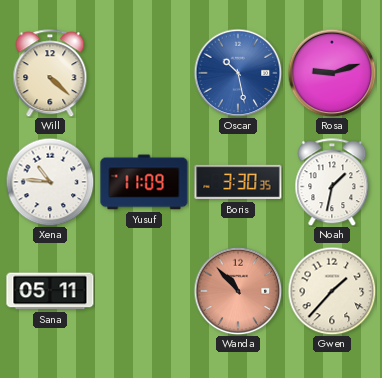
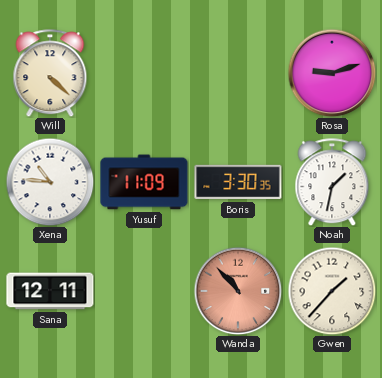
Oscar: 10:28 -> none
Sana: 05:11 -> 12:11
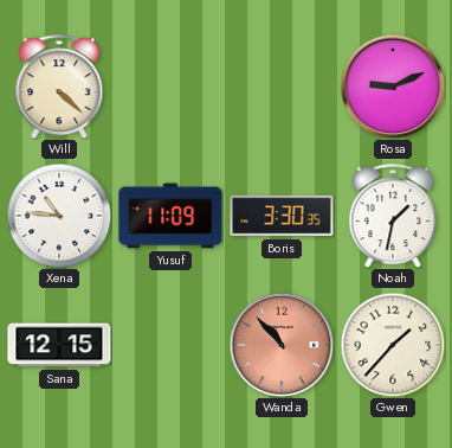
Rosa: 9:12 -> 9:11
Sana: 12:11 -> 12:15
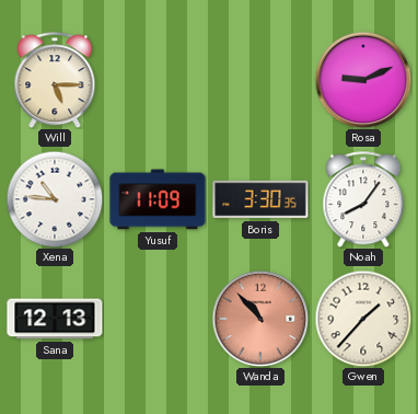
Will: 4:22 -> 5:15
Noah: 1:32 -> 8:06
Sana: 12:15 -> 12:13
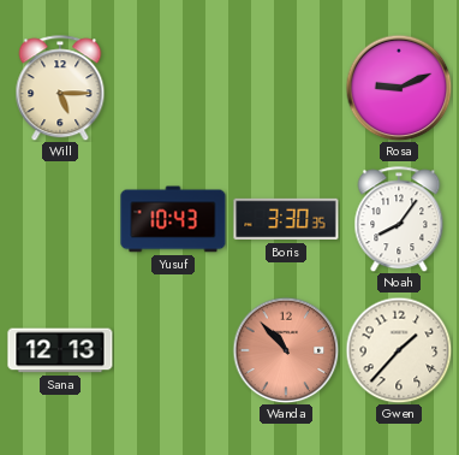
Xena: 10:46 -> none
Yusuf: 11:09 -> 10:43
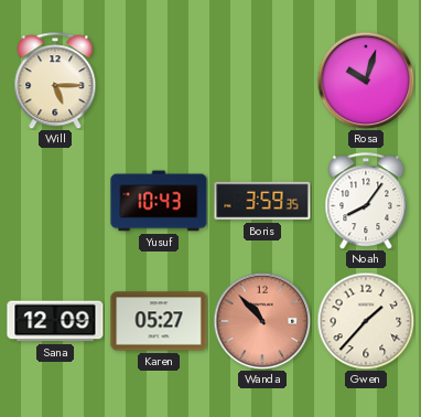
Rosa: 9:11 -> 10:03
Boris: 3:30 -> 3:59
Sana: 12:13 -> 12:09
Karen: none -> 05:27
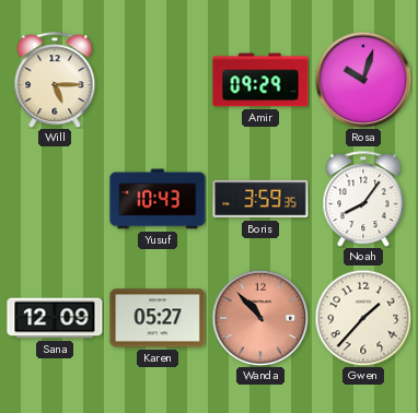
Amir: none -> 09:29
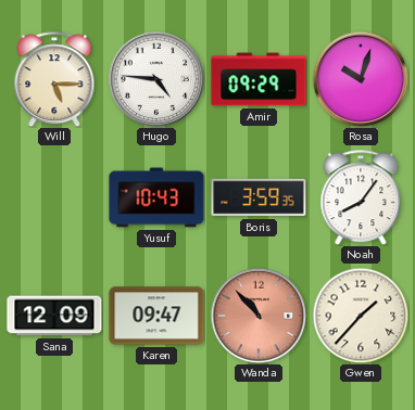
Hugo: none -> 4:46
Karen: 05:27 -> 09:47
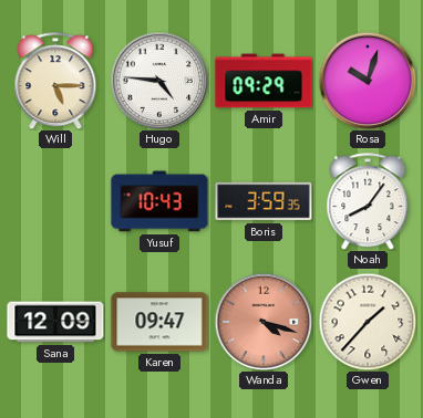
Wanda: 10:53 -> 4:18
